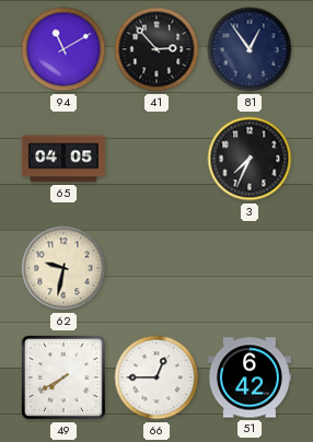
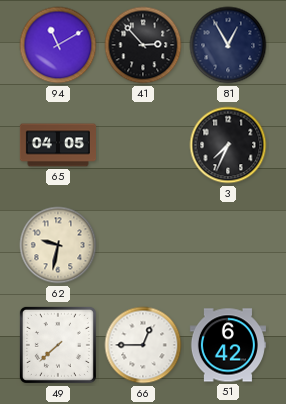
81: 12:54 -> 12:55
49: 7:40 -> 7:38
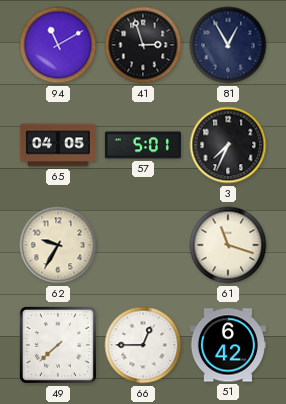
41: 2:53 -> 2:57
57: none -> 5:01
62: 9:32 -> 9:35
61: none -> 11:18
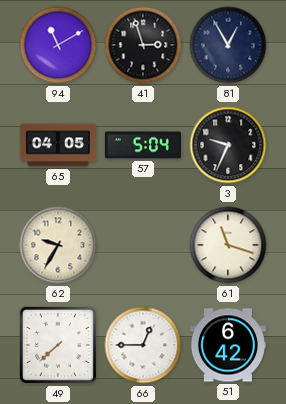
57: 5:01 -> 5:04
3: 7:34 -> 9:34
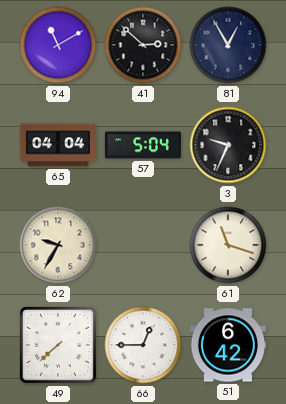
41: 2:57 -> 2:52
65: 04:05 -> 04:04
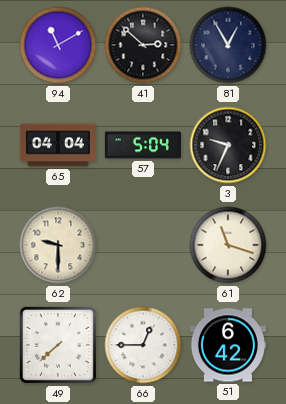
62: 9:35 -> 9:30
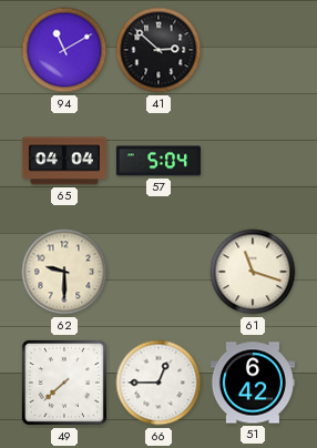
81: 12:55 -> none
3: 9:34 -> none
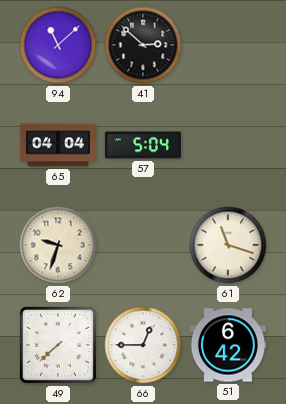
94: 11:10 -> 11:08
62: 9:30 -> 9:33
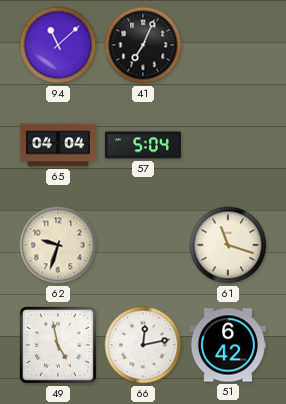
41: 2:52 -> 7:04
49: 7:38 -> 4:58
66: 12:45 -> 12:13
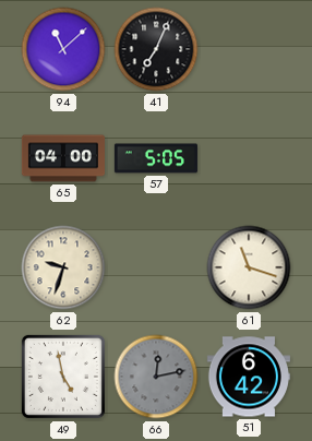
65: 04:04 -> 04:00
57: 5:04 -> 5:05
66 dial: white -> grey
